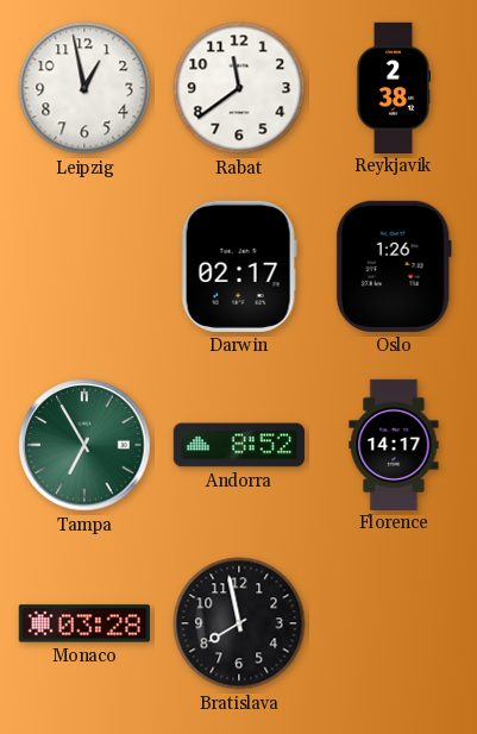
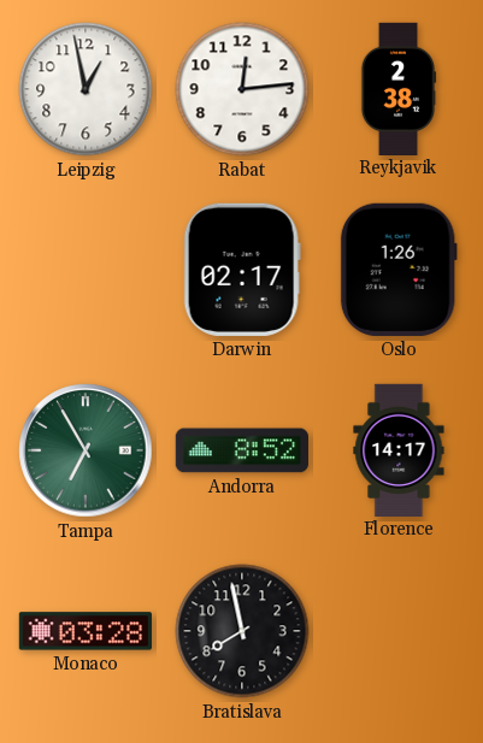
Rabat: 11:39 -> 12:14
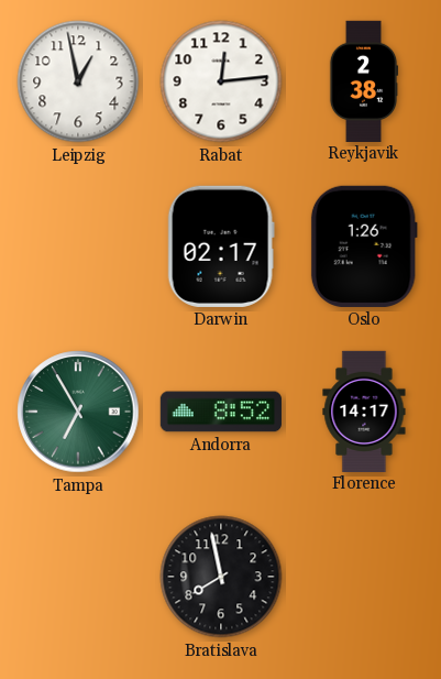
Monaco: 03:28 -> none
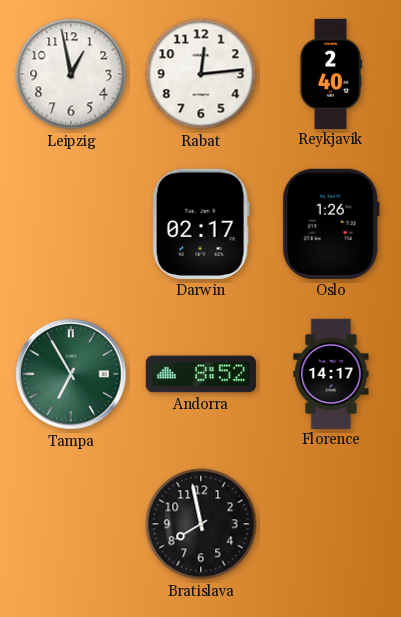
Reykjavik: 2:38 -> 2:40
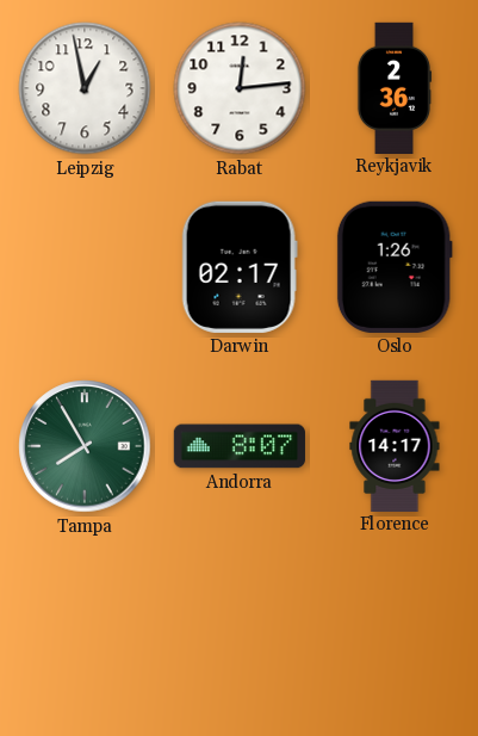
Reykjavik: 2:40 -> 2:36
Tampa: 6:55 -> 7:55
Andorra: 8:52 -> 8:07
Bratislava: 7:58 -> none
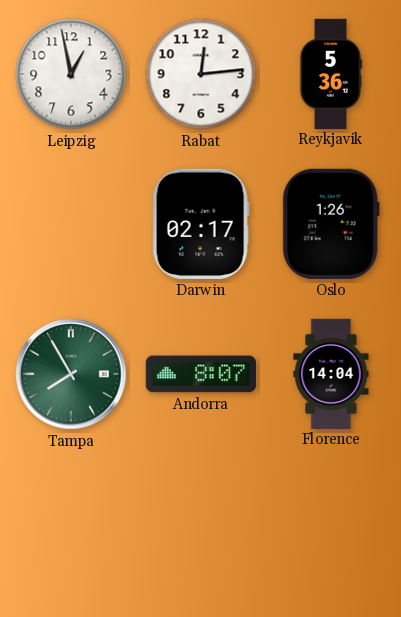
Reykjavik: 2:36 -> 5:36
Florence: 14:17 -> 14:04
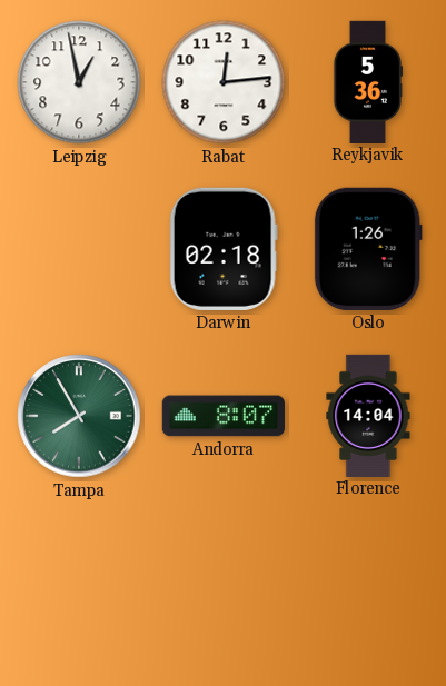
Darwin: 02:17 -> 02:18
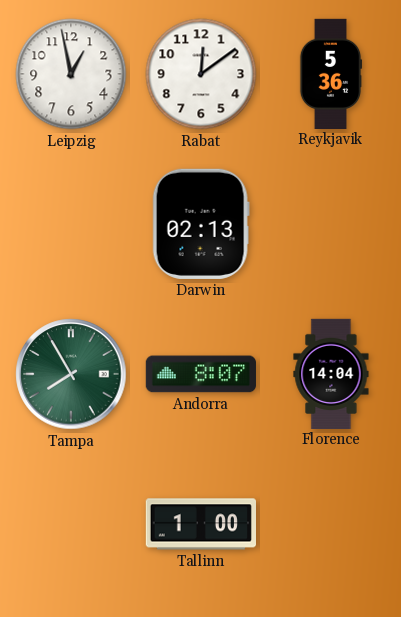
Rabat: 12:14 -> 12:09
Darwin: 02:18 -> 02:13
Oslo: 1:26 -> none
Tallinn: none -> 1:00
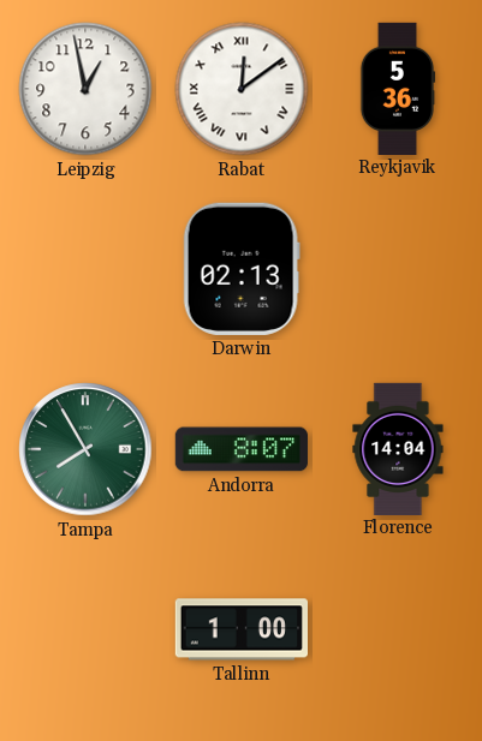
Rabat numerals: Arabic -> Roman
